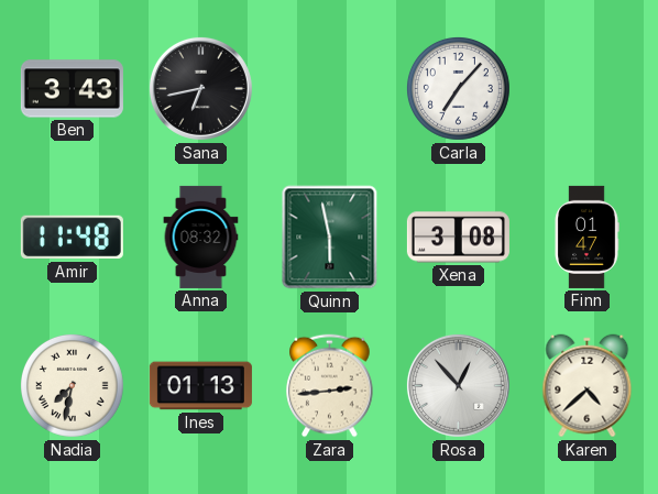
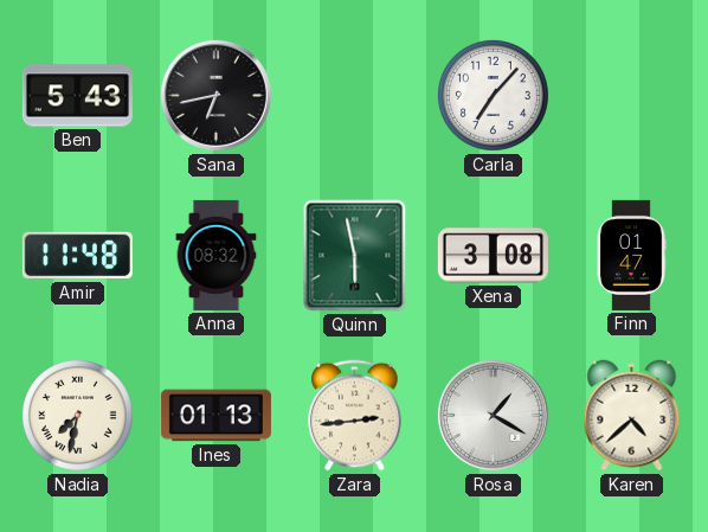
Ben: 3:43 -> 5:43
Rosa: 12:53 -> 1:20
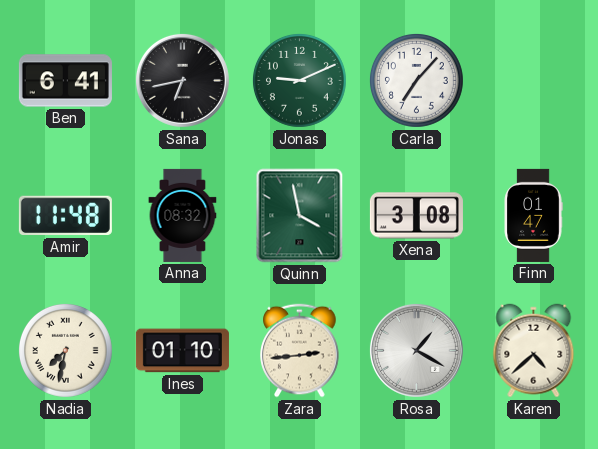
Ben: 5:43 -> 6:41
Jonas: none -> 9:11
Quinn: 5:58 -> 3:58
Ines: 01:13 -> 01:10
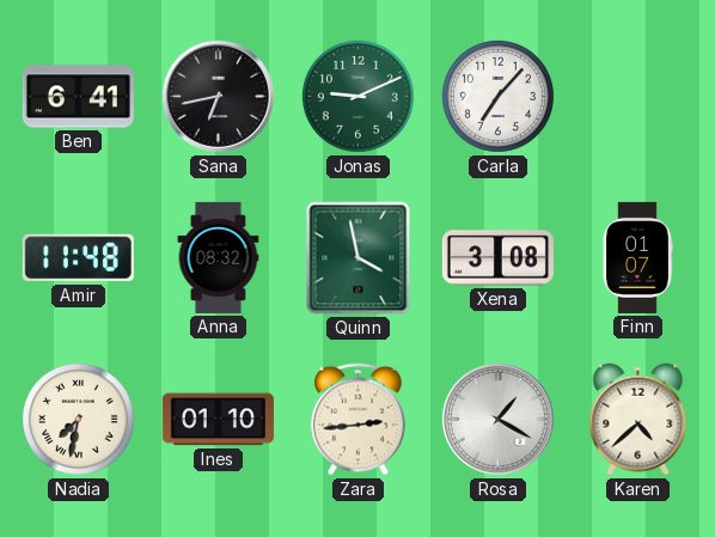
Finn: 01:47 -> 01:07
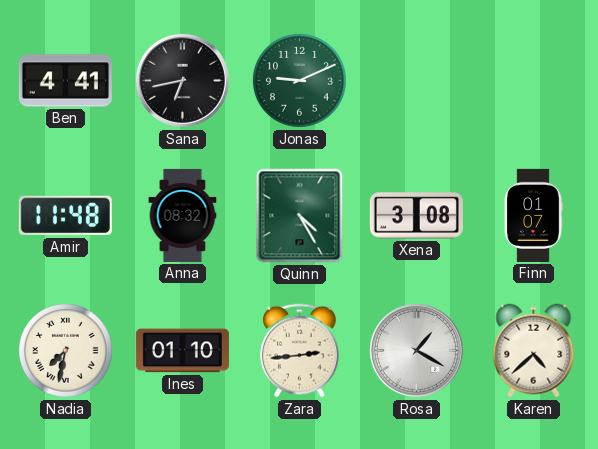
Ben: 6:41 -> 4:41
Carla: 7:07 -> none
Quinn: 3:58 -> 4:25
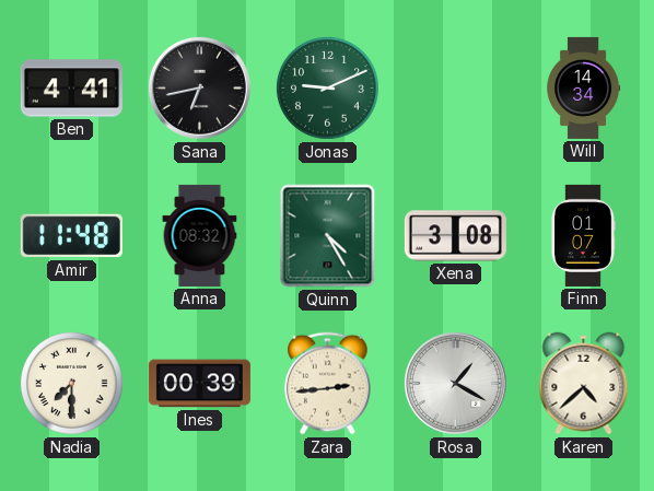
Will: none -> 14:34
Nadia: 7:32 -> 7:30
Ines: 01:10 -> 00:39
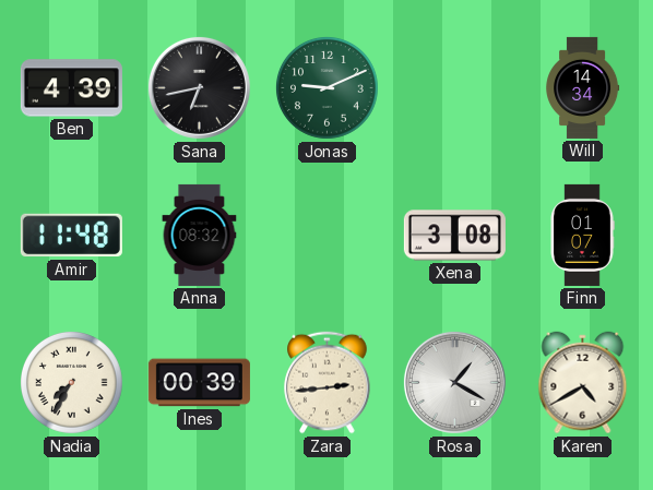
Ben: 4:41 -> 4:39
Quinn: 4:25 -> none
Nadia: 7:30 -> 7:35
Karen: 4:38 -> 4:40
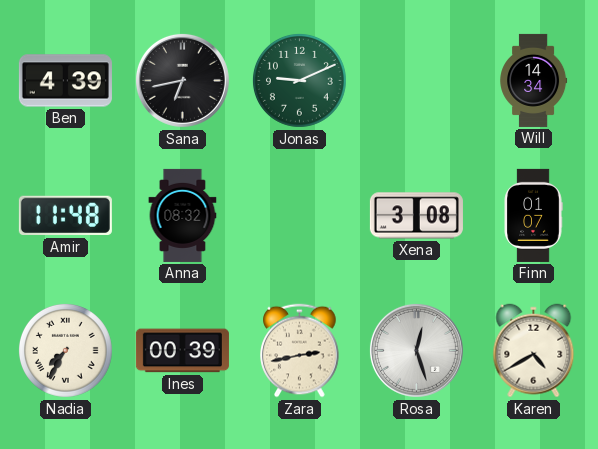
Zara: 2:44 -> 2:43
Rosa: 1:20 -> 12:27
